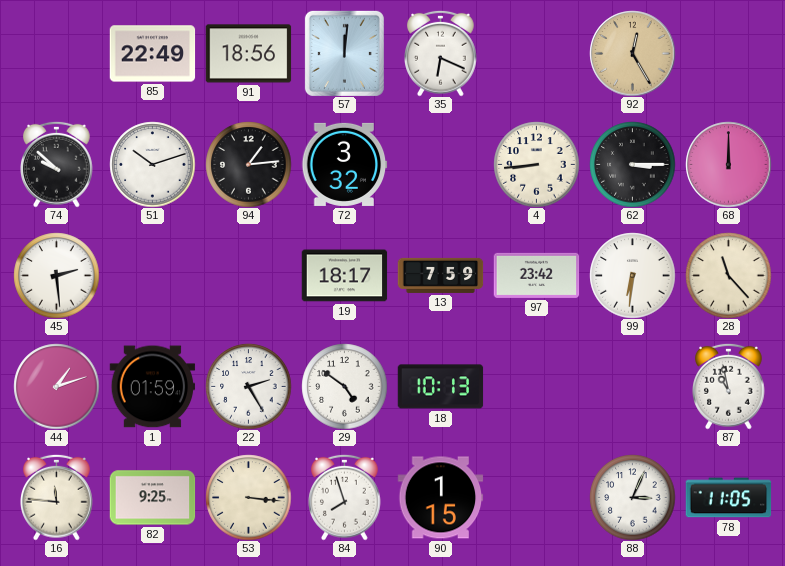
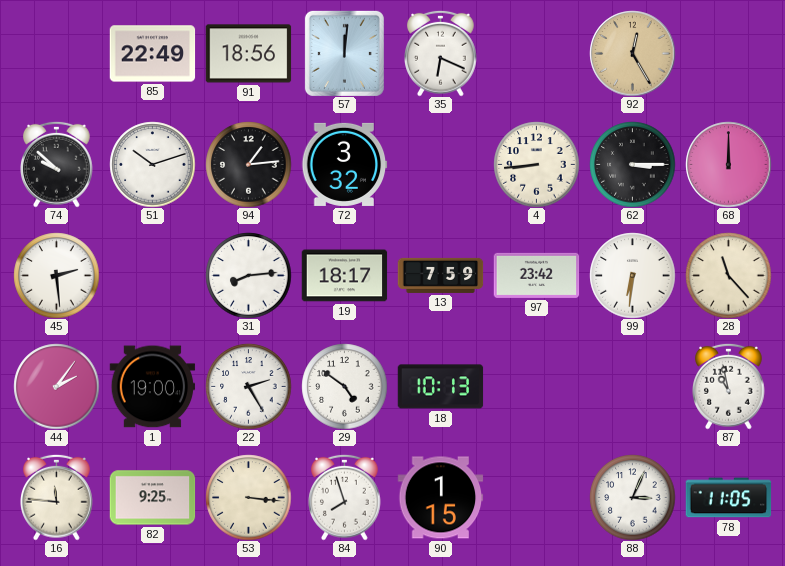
31: none -> 8:14
44: 1:12 -> 2:06
1: 01:59 -> 19:00
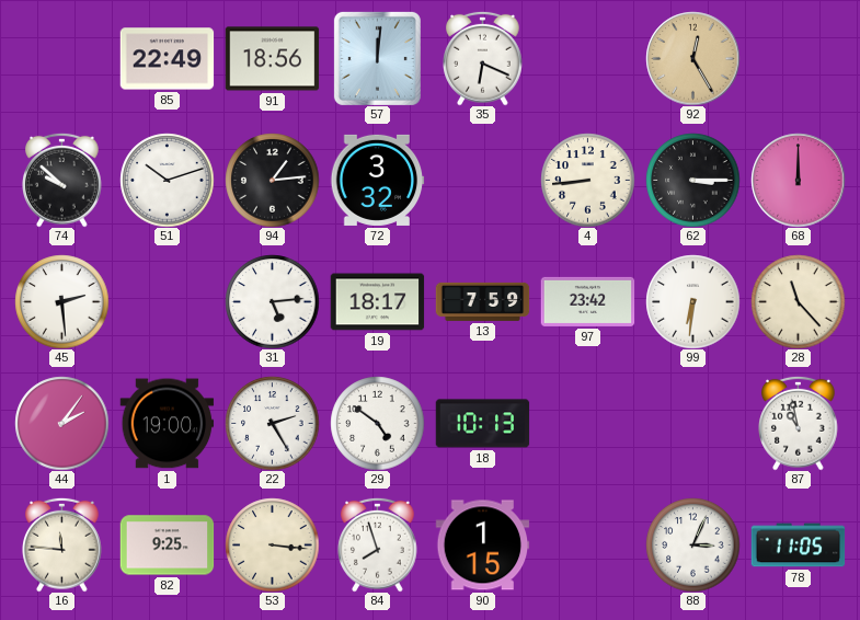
31: 8:14 -> 5:14
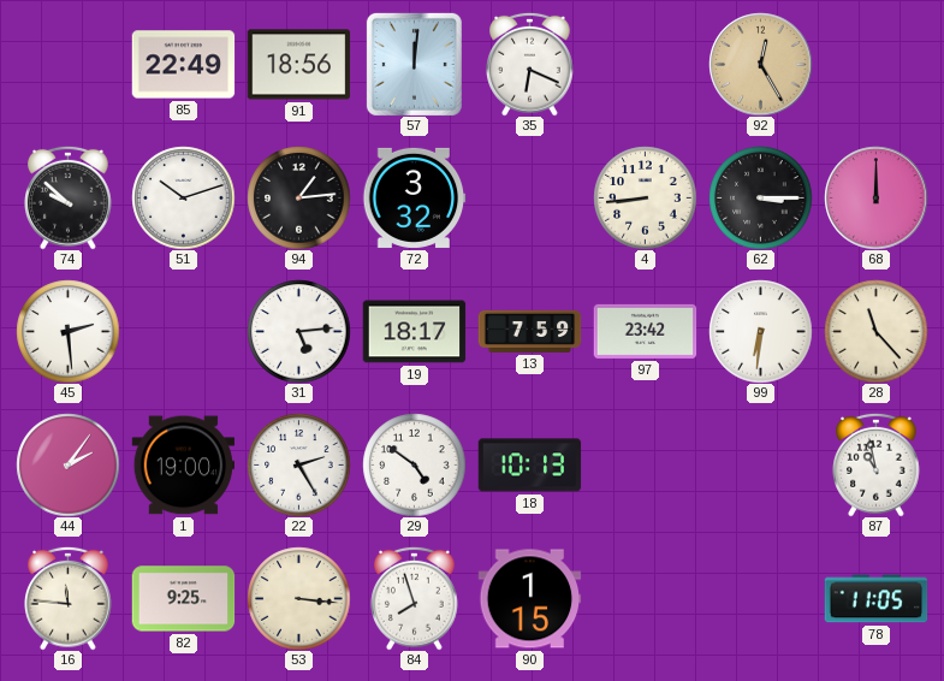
88: 3:04 -> none
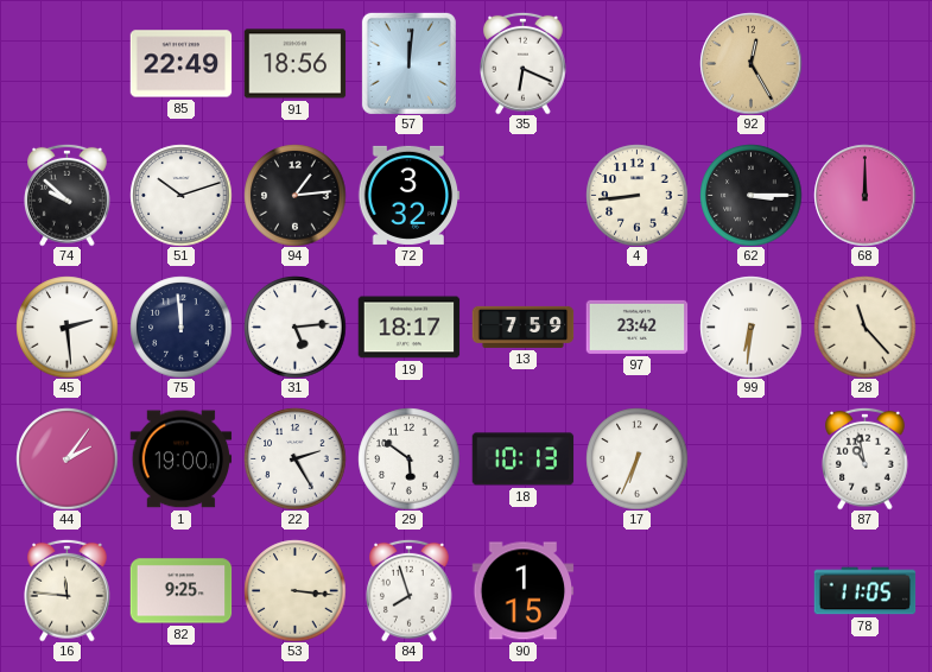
75: none -> 11:59
29: 4:51 -> 5:51
17: none -> 6:34
